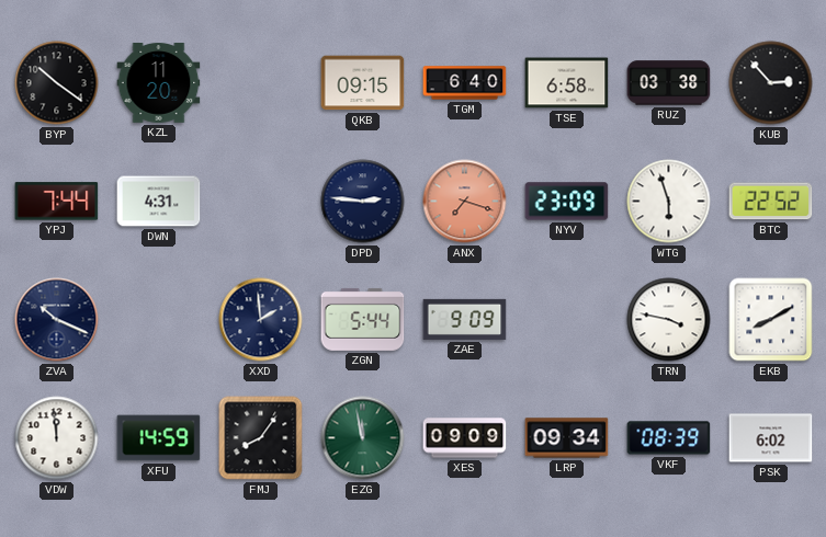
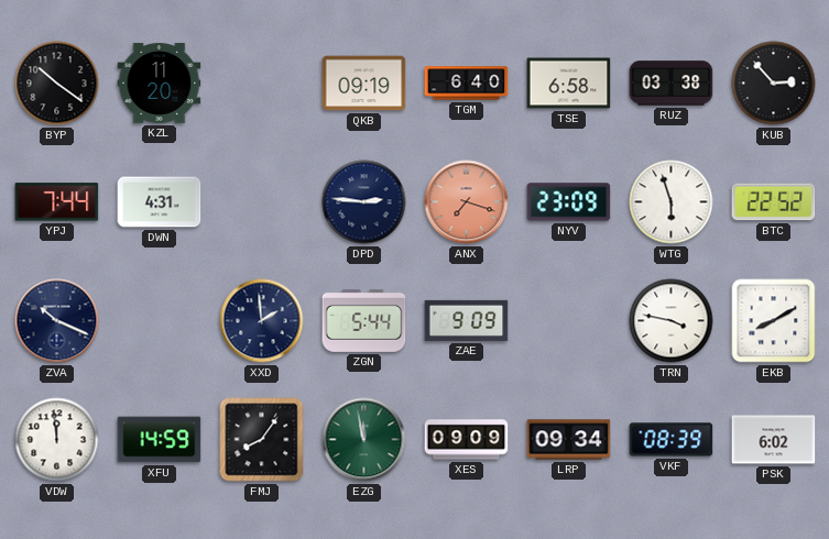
QKB: 09:15 -> 09:19
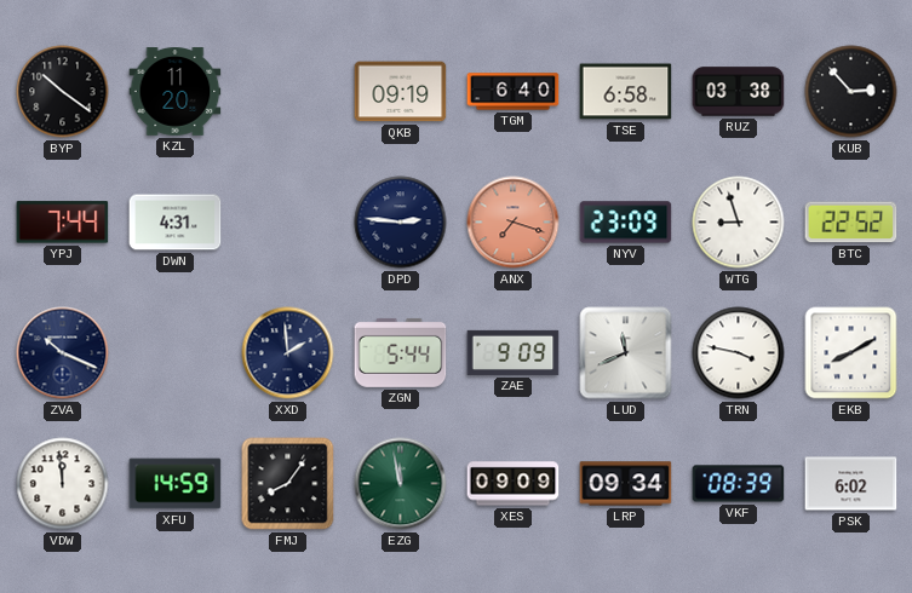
WTG: 5:57 -> 8:57
LUD: none -> 11:41
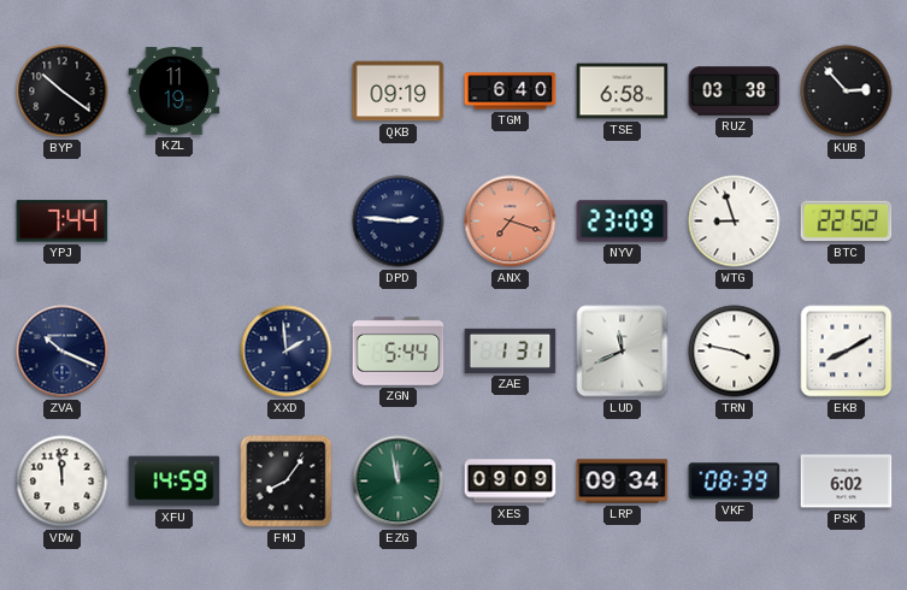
KZL: 11:20 -> 11:19
DWN: 4:31 -> none
ZAE: 9:09 -> 1:31
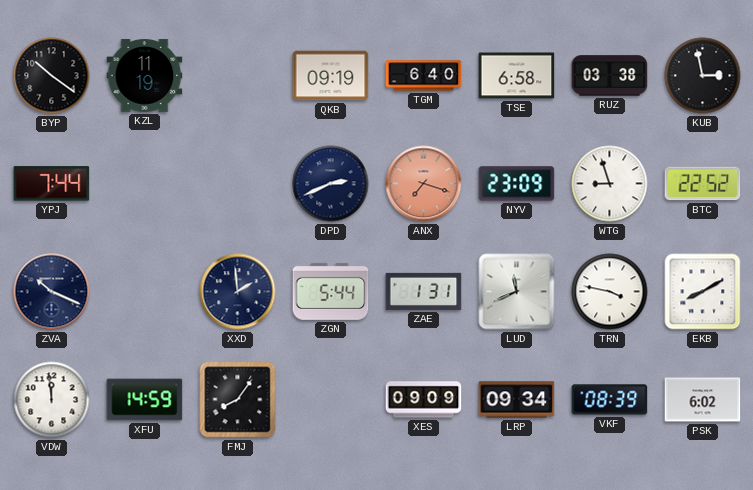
KUB: 2:53 -> 2:58
DPD: 2:46 -> 2:41
EZG: 11:58 -> none
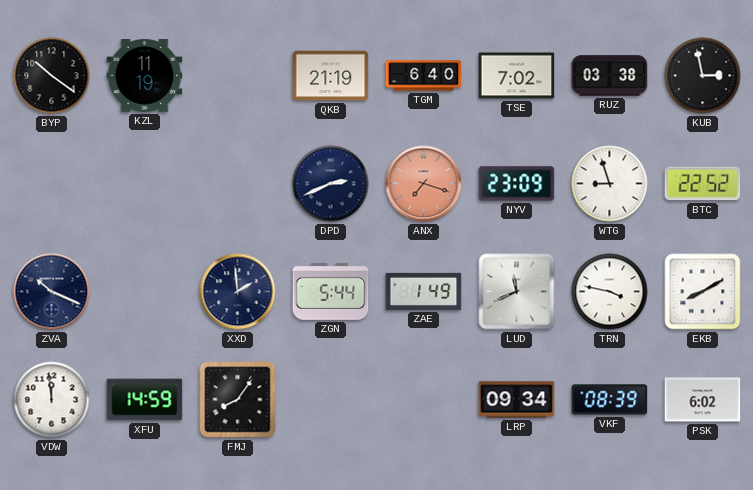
QKB: 09:19 -> 21:19
TSE: 6:58 -> 7:02
YPJ: 7:44 -> none
ZAE: 1:31 -> 1:49
XES: 09:09 -> none
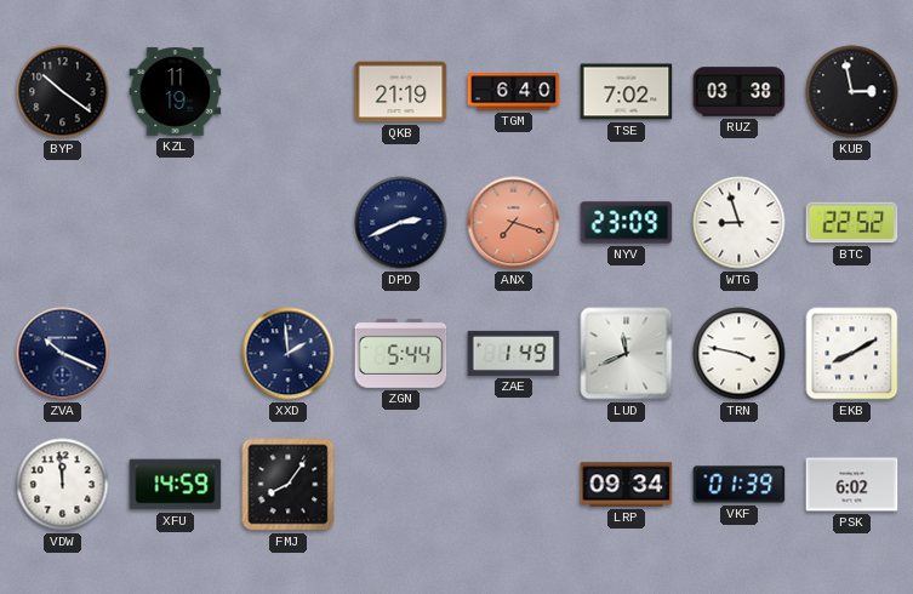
VKF: 08:39 -> 01:39
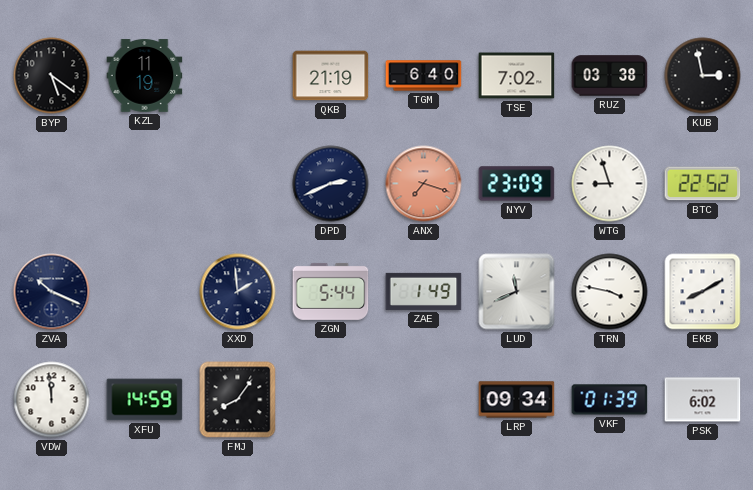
BYP: 10:21 -> 5:21
